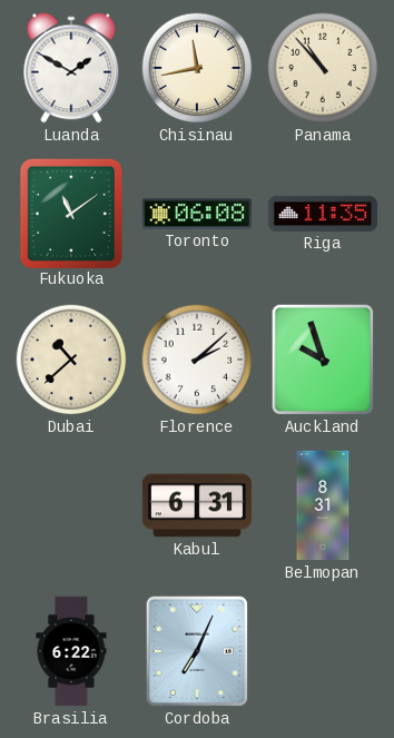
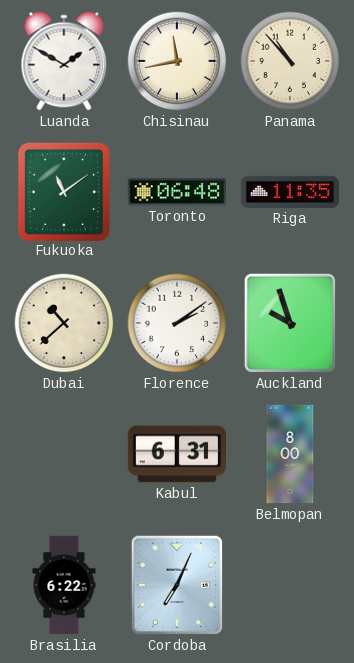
Toronto: 06:08 -> 06:48
Florence: 2:08 -> 2:09
Belmopan: 8:31 -> 8:00
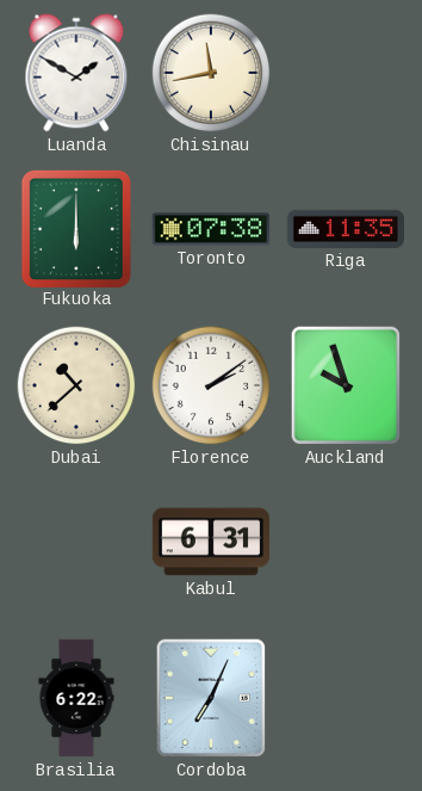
Panama: 10:53 -> none
Fukuoka: 11:09 -> 6:00
Toronto: 06:48 -> 07:38
Belmopan: 8:00 -> none
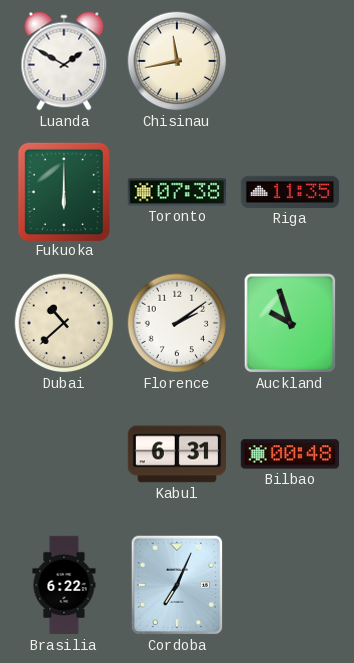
Bilbao: none -> 00:48
